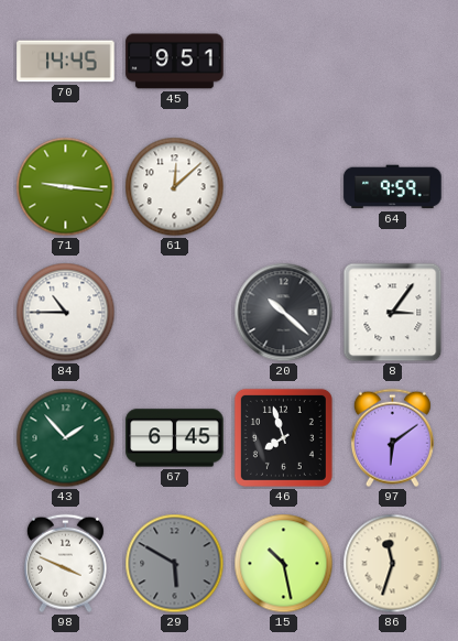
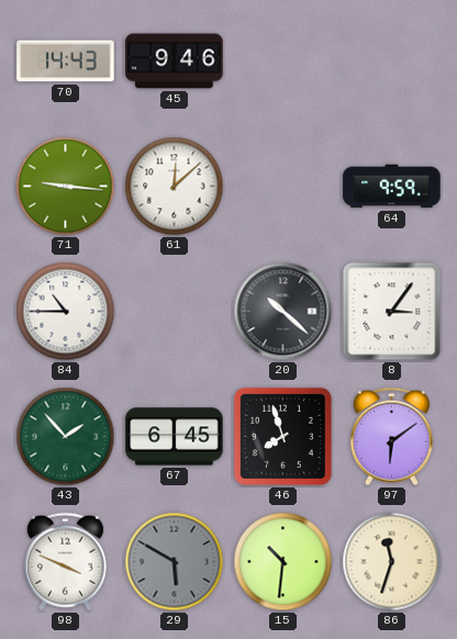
70: 14:45 -> 14:43
45: 9:51 -> 9:46
15: 10:28 -> 10:31
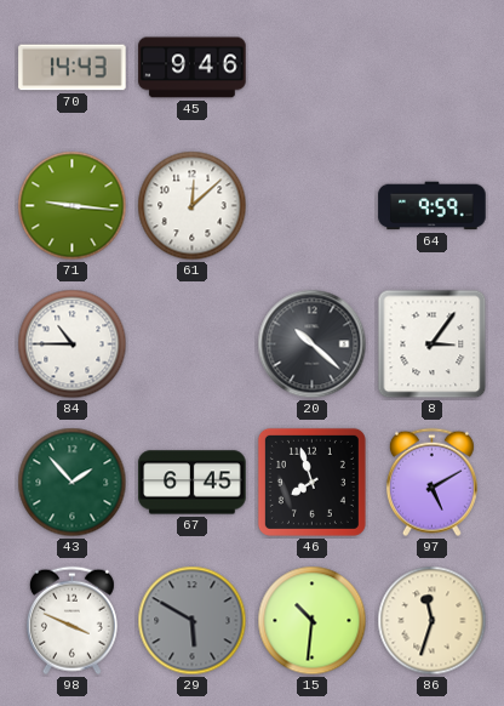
97: 6:09 -> 5:10
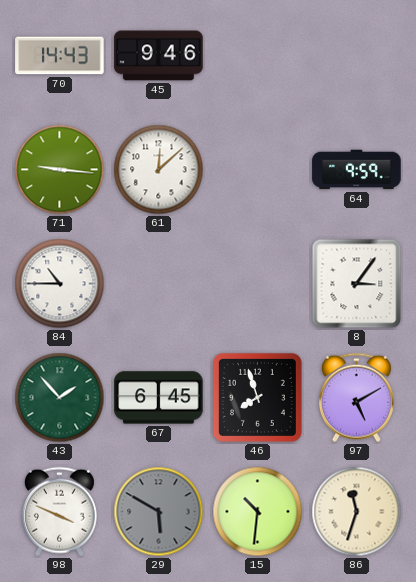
20: 10:22 -> none
